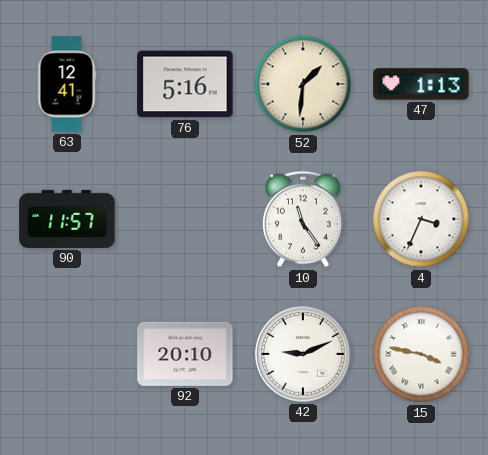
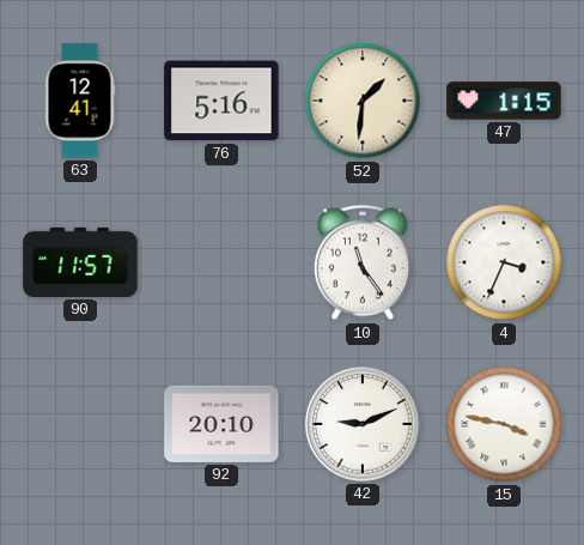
47: 1:13 -> 1:15
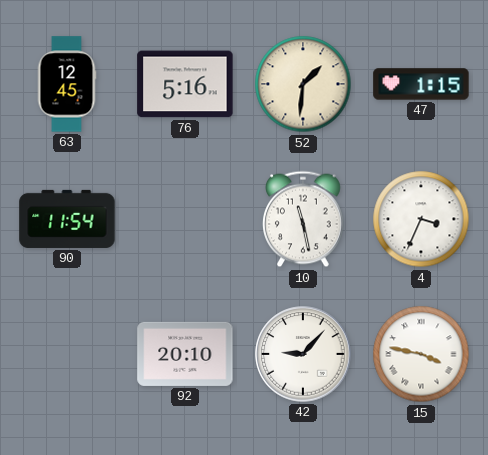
63: 12:41 -> 12:45
90: 11:57 -> 11:54
10: 11:24 -> 11:28
42: 9:11 -> 9:07
